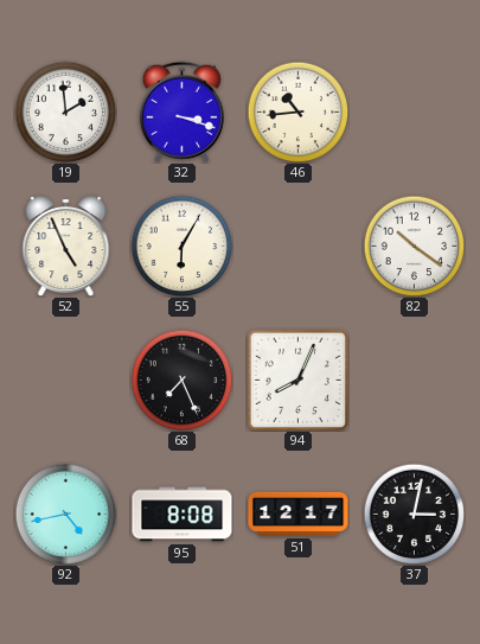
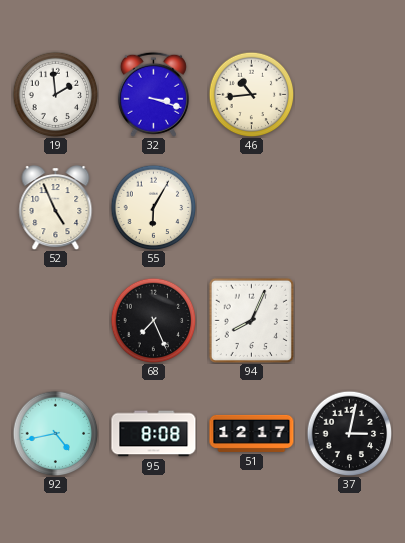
82: 10:21 -> none
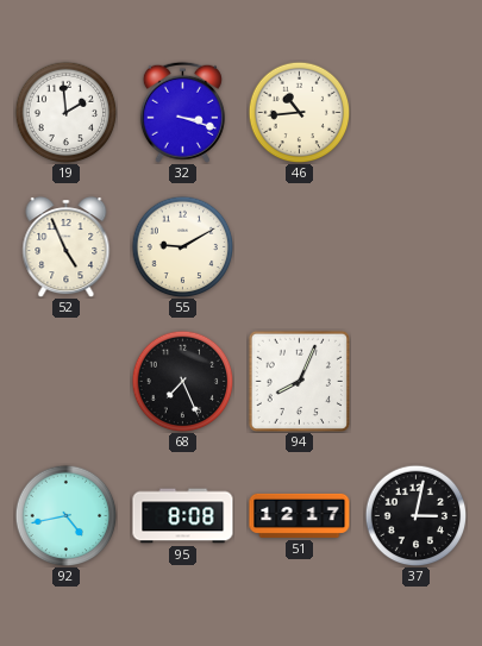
55: 6:05 -> 9:10
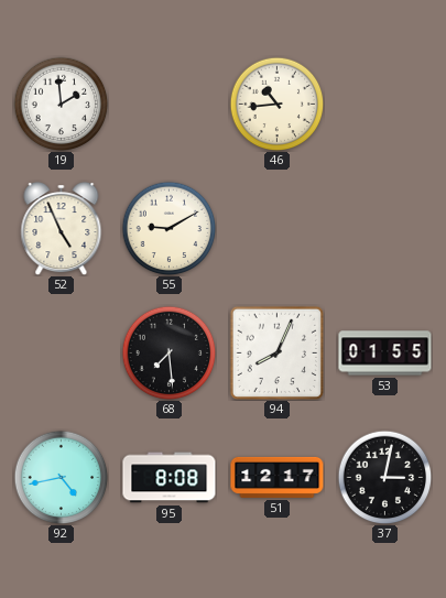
32: 3:18 -> none
68: 7:26 -> 7:29
53: none -> 01:55
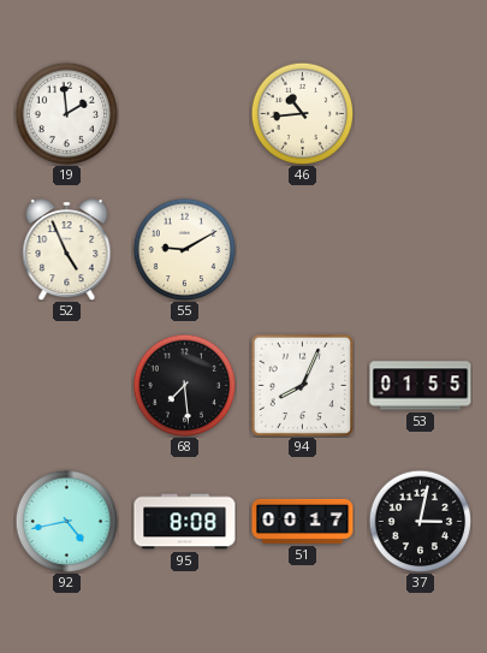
51: 12:17 -> 00:17
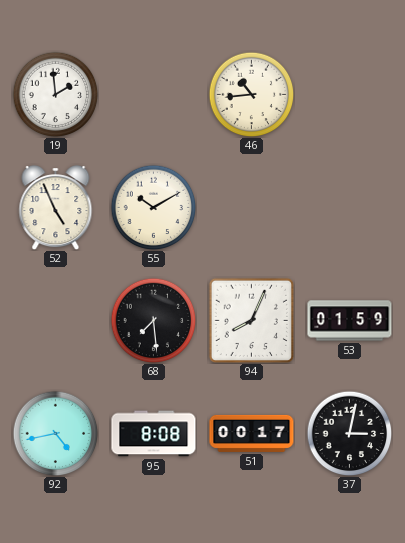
55: 9:10 -> 10:10
53: 01:55 -> 01:59
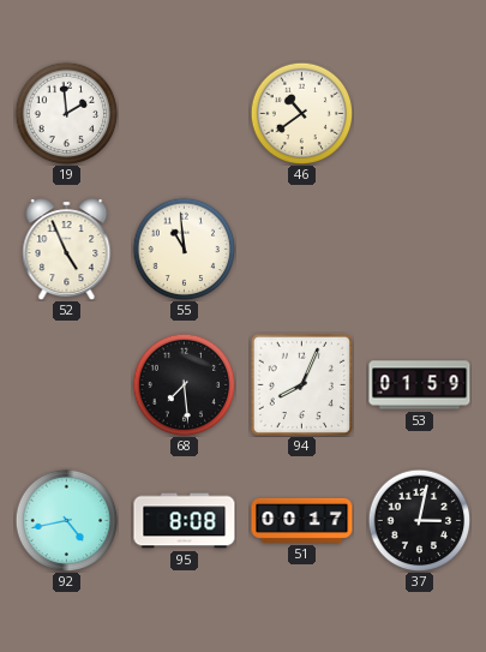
46: 10:44 -> 10:39
55: 10:10 -> 10:59
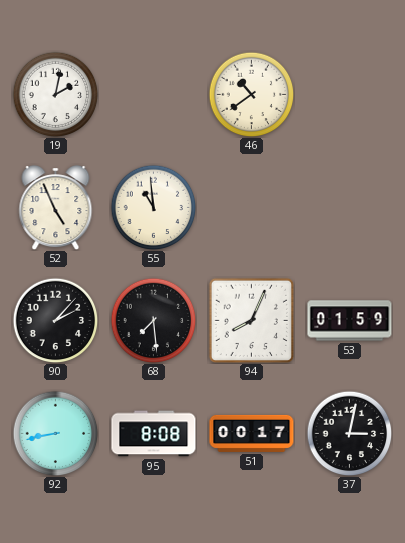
19: 1:59 -> 2:02
90: none -> 2:07
92: 4:43 -> 8:43
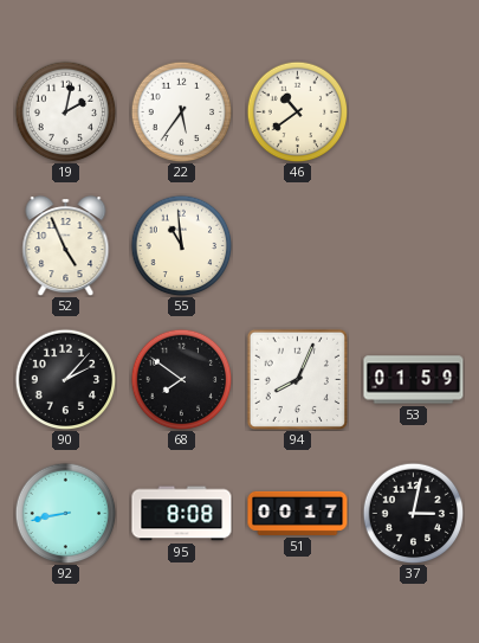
22: none -> 5:36
68: 7:29 -> 7:51
